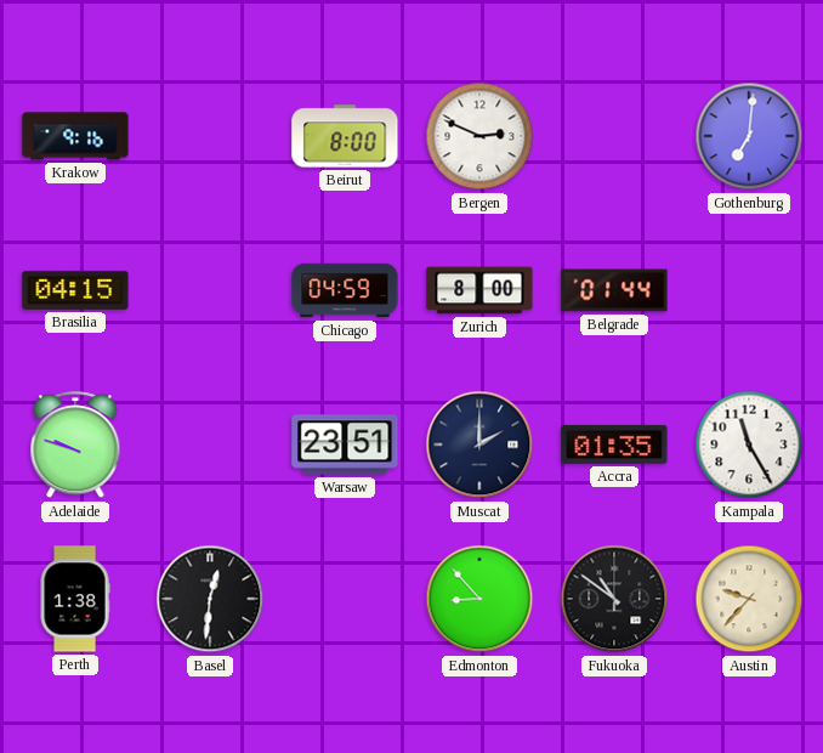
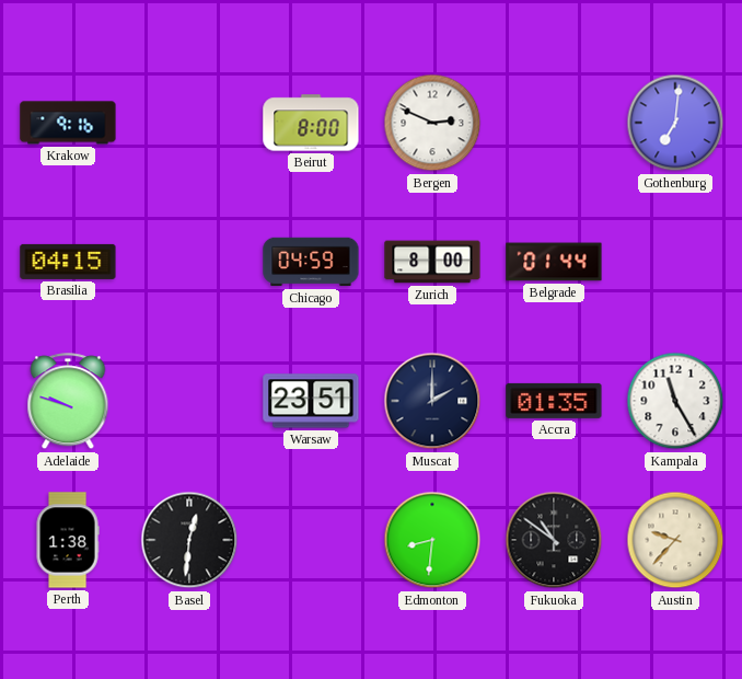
Edmonton: 8:53 -> 8:31
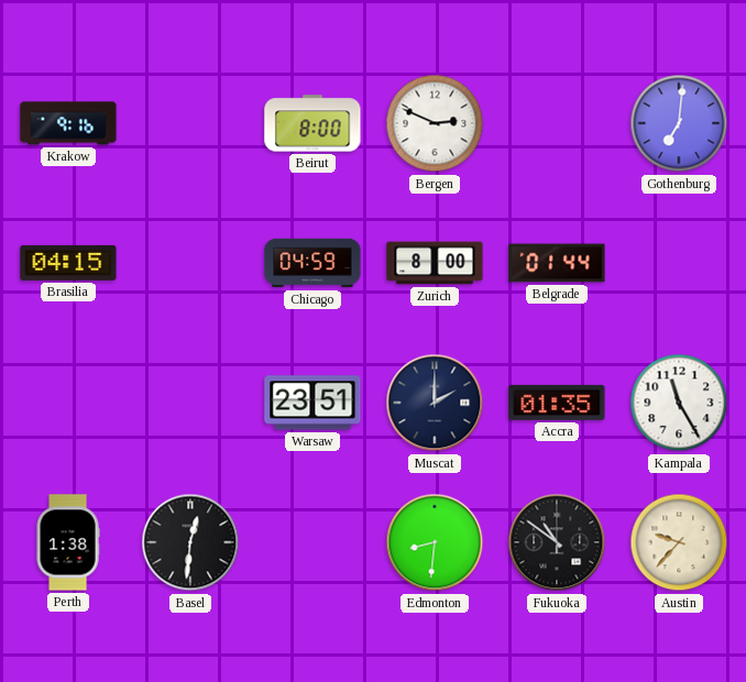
Adelaide: 9:48 -> none
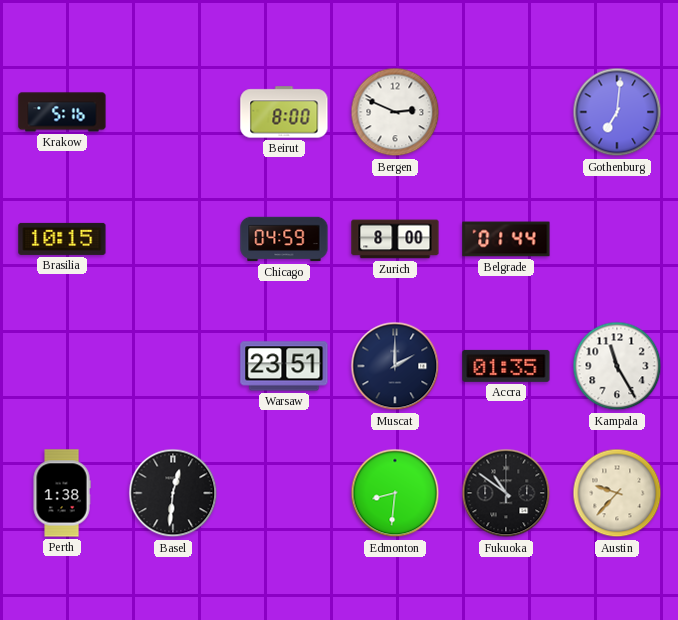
Krakow: 9:16 -> 5:16
Brasilia: 04:15 -> 10:15
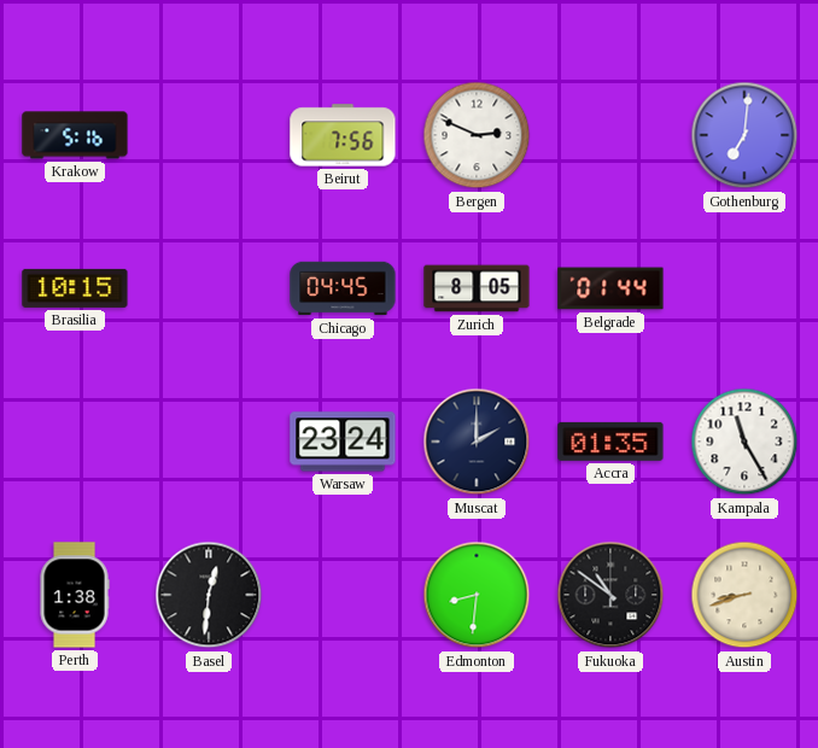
Beirut: 8:00 -> 7:56
Chicago: 04:59 -> 04:45
Zurich: 8:00 -> 8:05
Warsaw: 23:51 -> 23:24
Austin: 9:37 -> 8:42
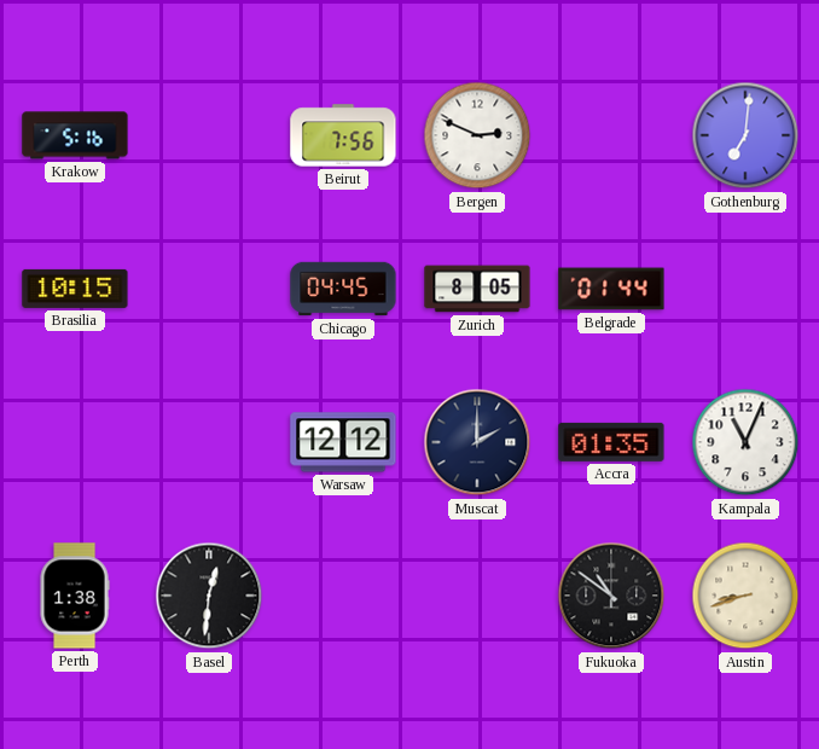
Warsaw: 23:24 -> 12:12
Kampala: 11:25 -> 11:04
Edmonton: 8:31 -> none
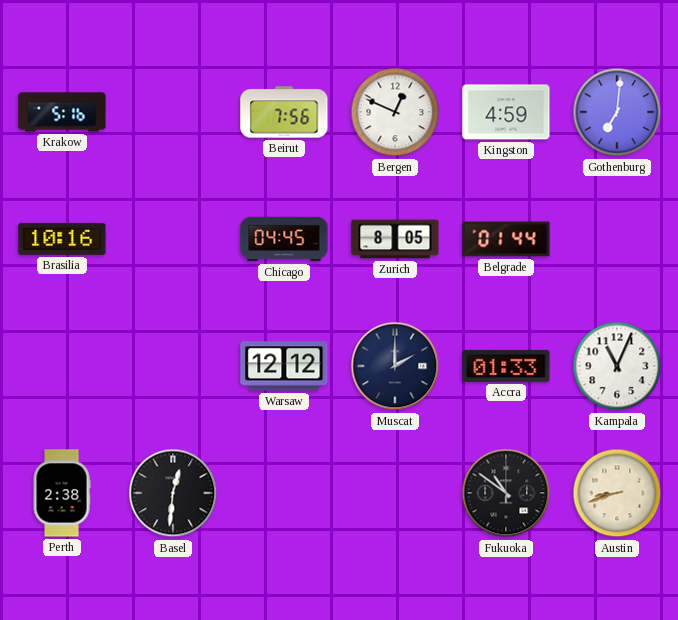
Bergen: 2:49 -> 12:49
Kingston: none -> 4:59
Brasilia: 10:15 -> 10:16
Accra: 01:35 -> 01:33
Perth: 1:38 -> 2:38
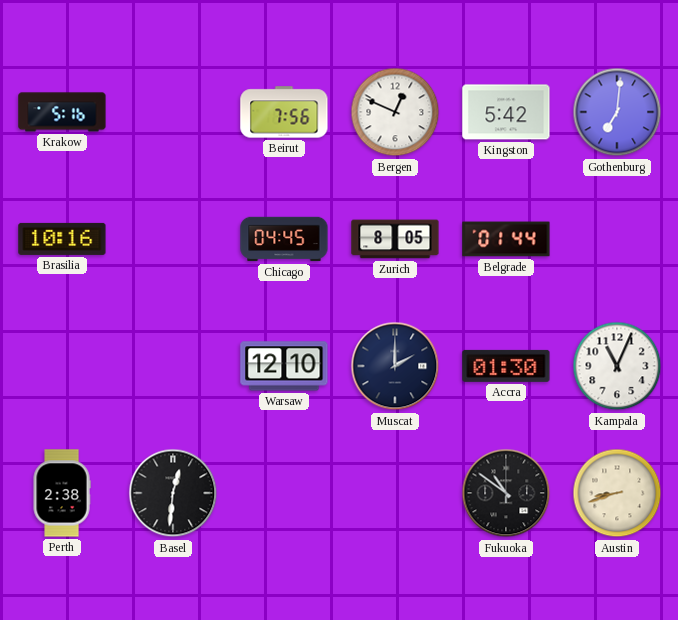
Kingston: 4:59 -> 5:42
Warsaw: 12:12 -> 12:10
Accra: 01:33 -> 01:30
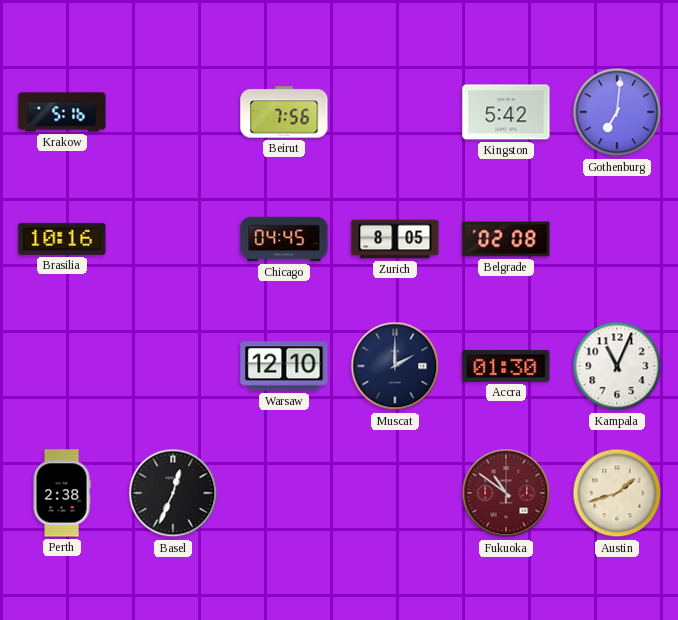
Bergen: 12:49 -> none
Belgrade: 01:44 -> 02:08
Basel: 12:31 -> 12:34
Fukuoka dial: black -> burgundy
Austin: 8:42 -> 1:42
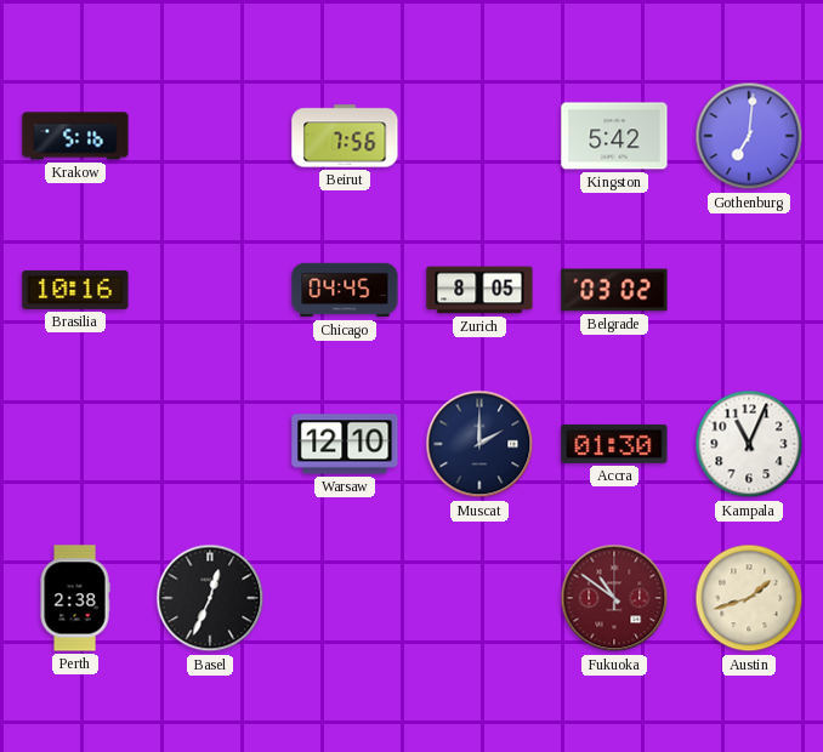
Belgrade: 02:08 -> 03:02
